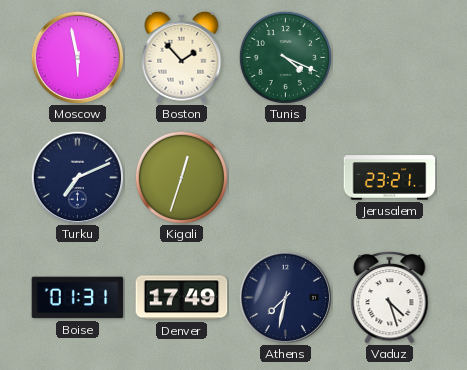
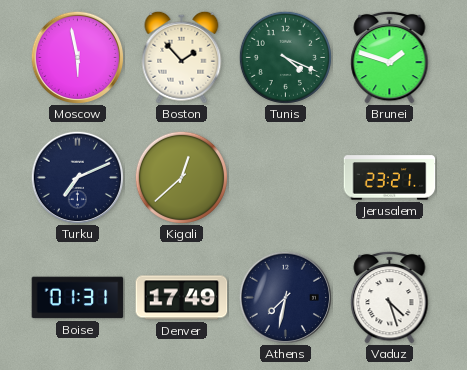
Brunei: none -> 1:48
Kigali: 12:33 -> 12:38
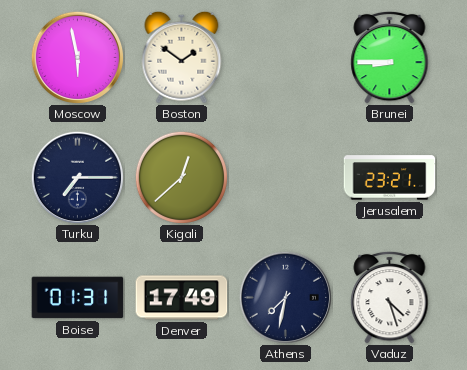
Boston: 1:53 -> 1:51
Tunis: 4:19 -> none
Brunei: 1:48 -> 8:45
Turku: 7:11 -> 7:15
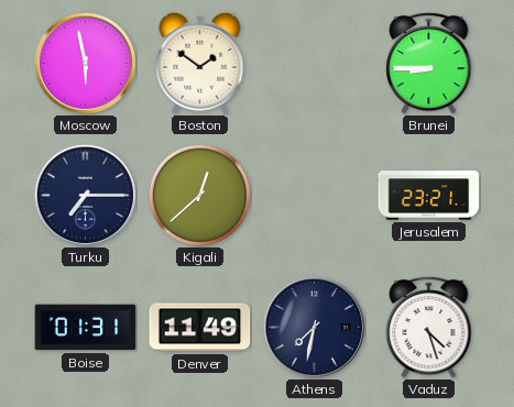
Denver: 17:49 -> 11:49
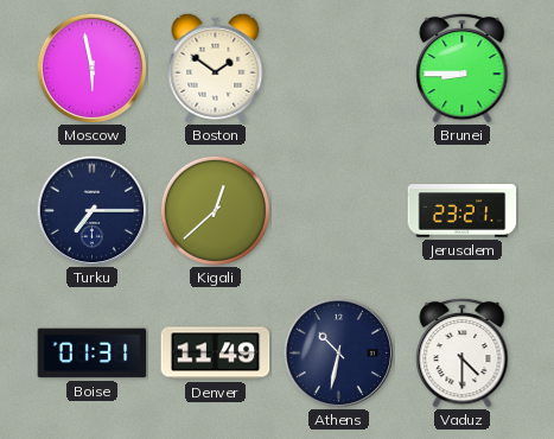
Athens: 7:32 -> 10:32
Vaduz: 4:27 -> 4:30
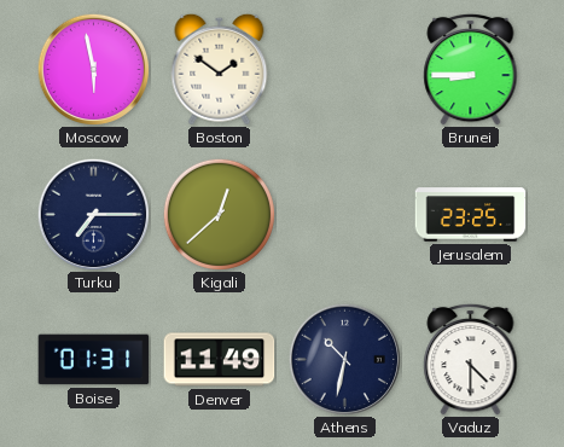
Jerusalem: 23:21 -> 23:25
